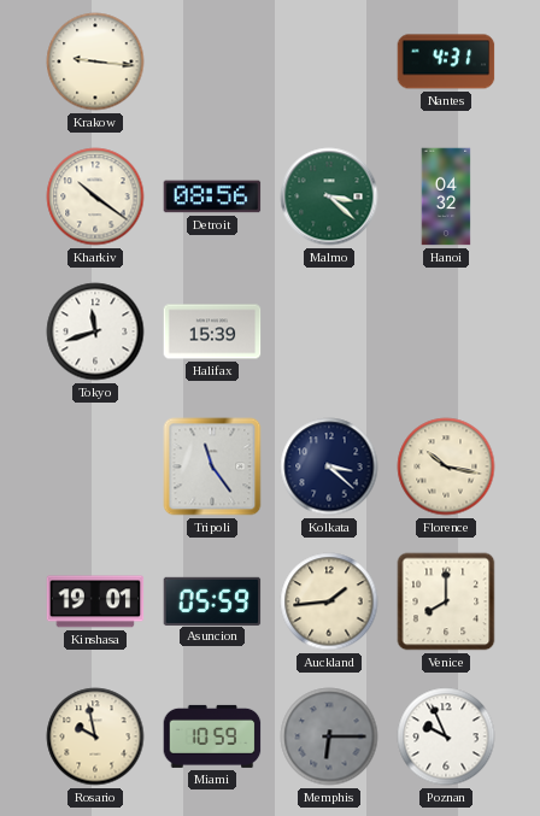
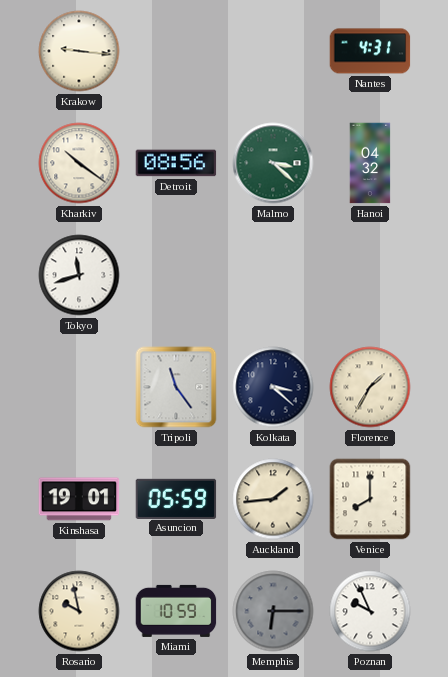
Halifax: 15:39 -> none
Florence: 10:17 -> 1:35
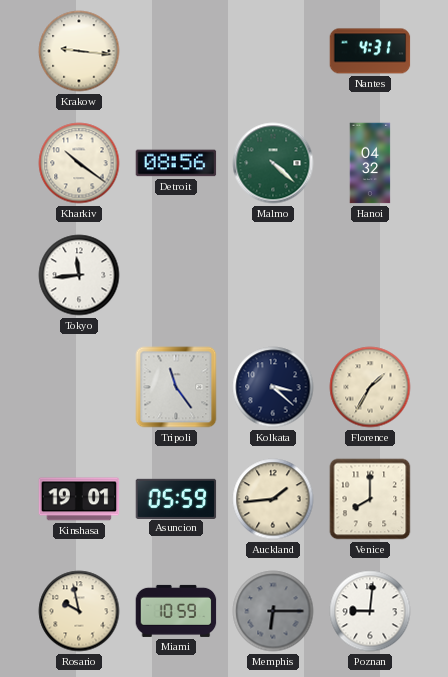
Malmo: 3:22 -> 4:22
Tokyo: 11:42 -> 11:44
Poznan: 9:56 -> 9:01
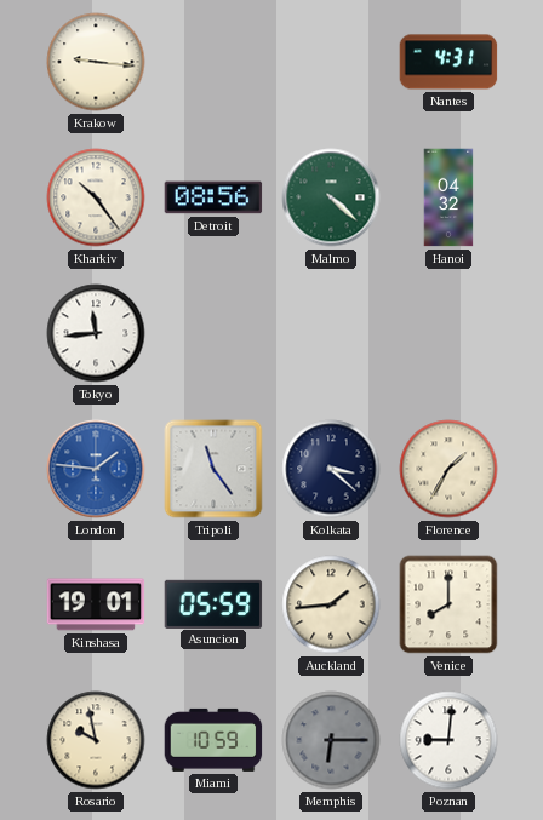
Kharkiv: 10:21 -> 10:24
London: none -> 1:46
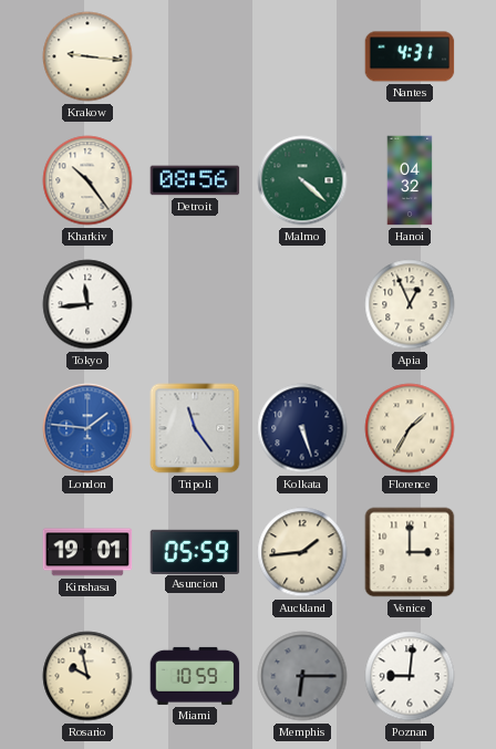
Apia: none -> 12:56
Kolkata: 3:22 -> 5:27
Venice: 8:00 -> 3:00
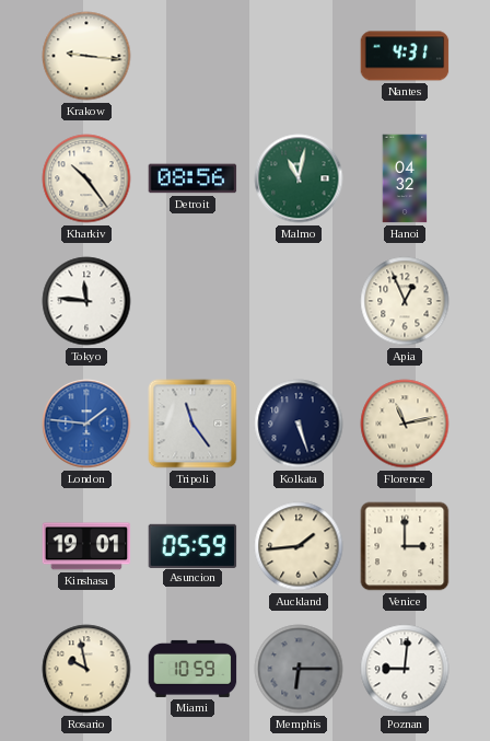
Malmo: 4:22 -> 11:02
Tokyo: 11:44 -> 11:46
Florence: 1:35 -> 11:13
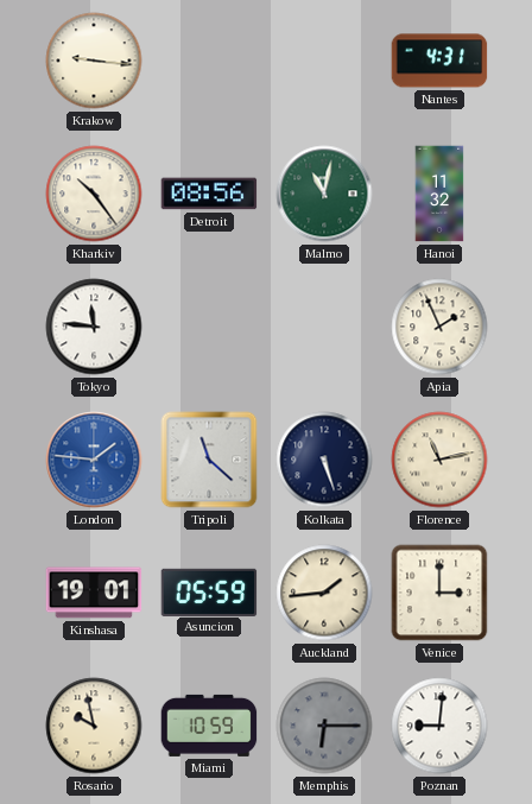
Hanoi: 04:32 -> 11:32
Apia: 12:56 -> 1:56
Tripoli: 11:24 -> 11:22
